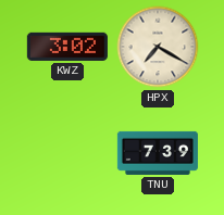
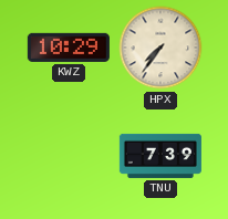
KWZ: 3:02 -> 10:29
HPX: 7:20 -> 7:36
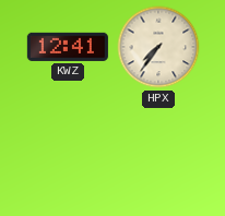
KWZ: 10:29 -> 12:41
TNU: 7:39 -> none
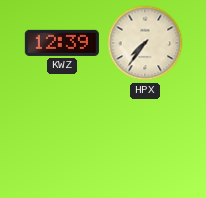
KWZ: 12:41 -> 12:39
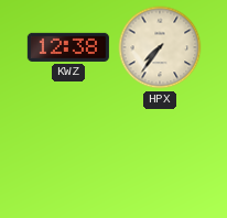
KWZ: 12:39 -> 12:38
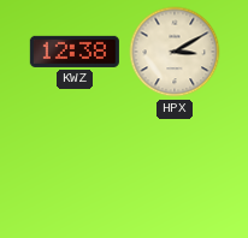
HPX: 7:36 -> 3:10
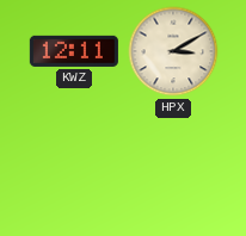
KWZ: 12:38 -> 12:11
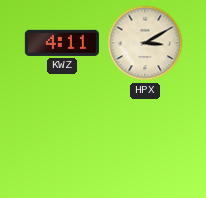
KWZ: 12:11 -> 4:11
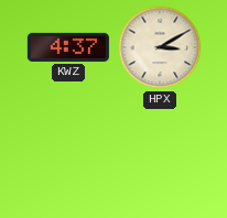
KWZ: 4:11 -> 4:37
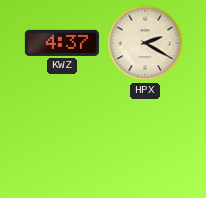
HPX: 3:10 -> 2:20
